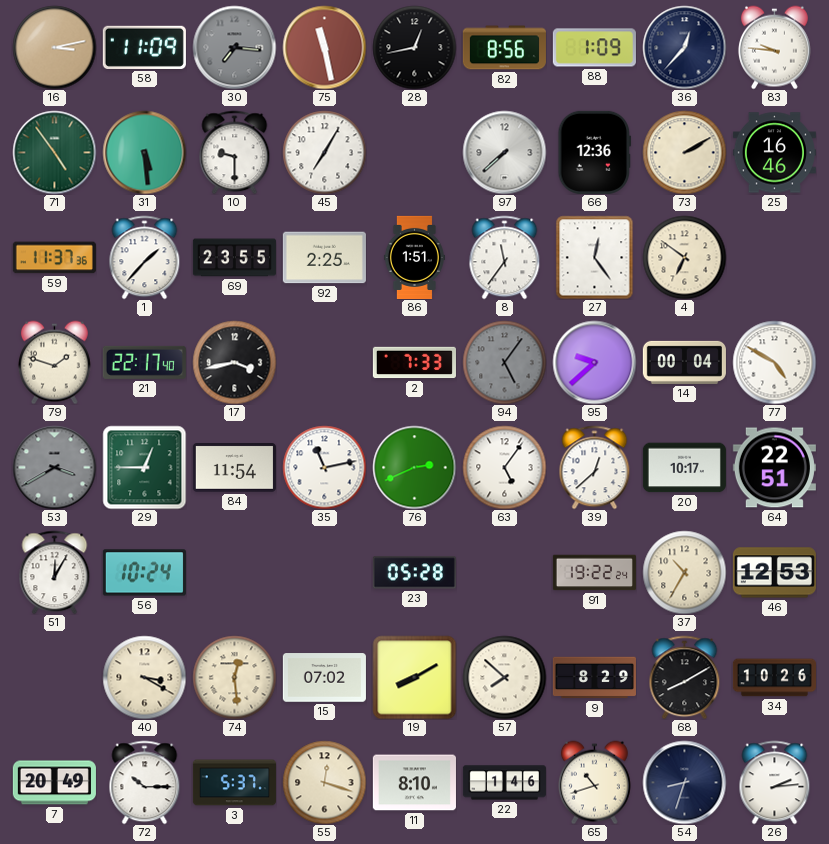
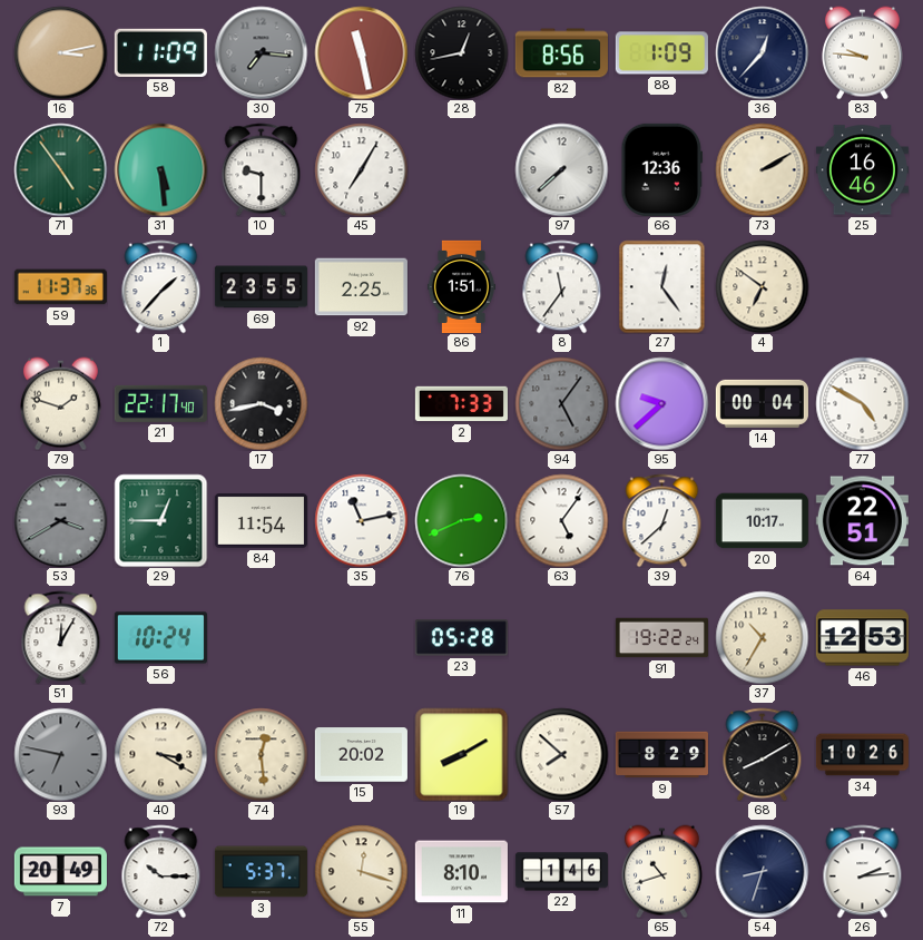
93: none -> 6:47
15: 07:02 -> 20:02
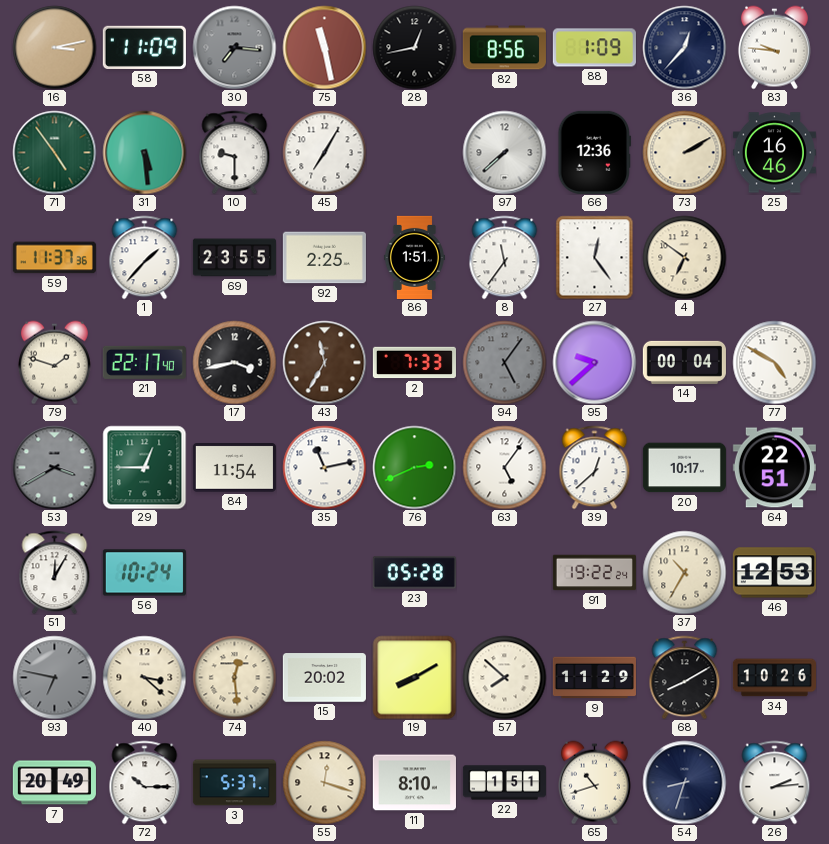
43: none -> 11:35
40: 3:20 -> 3:22
9: 8:29 -> 11:29
22: 1:46 -> 1:51
